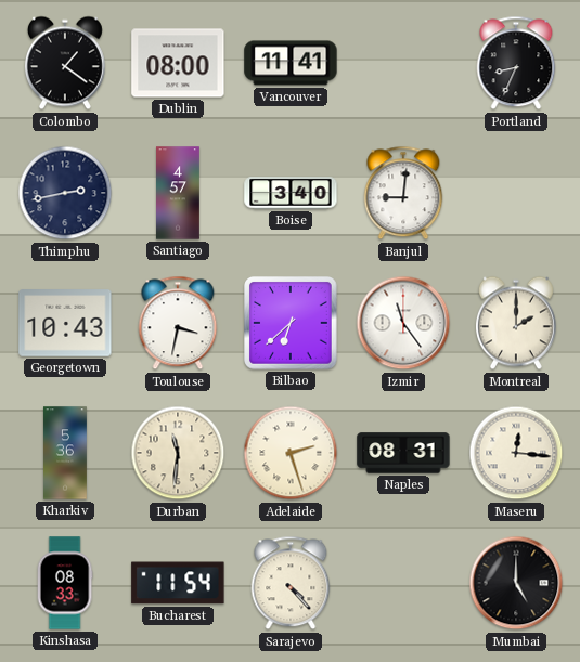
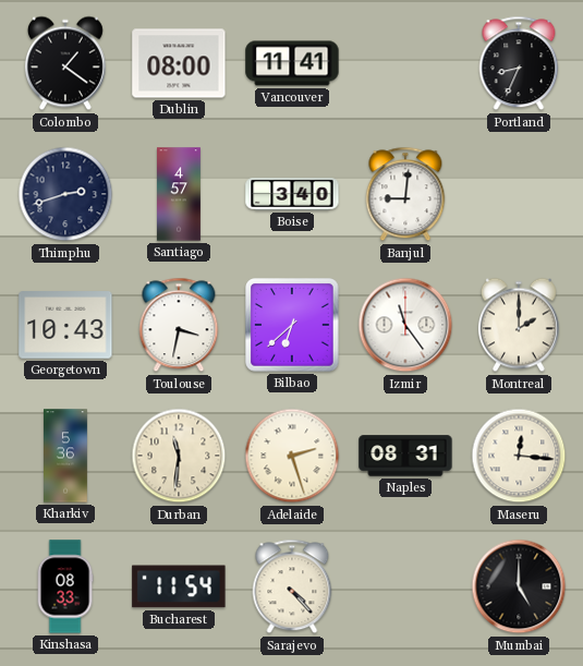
Thimphu: 2:43 -> 2:42
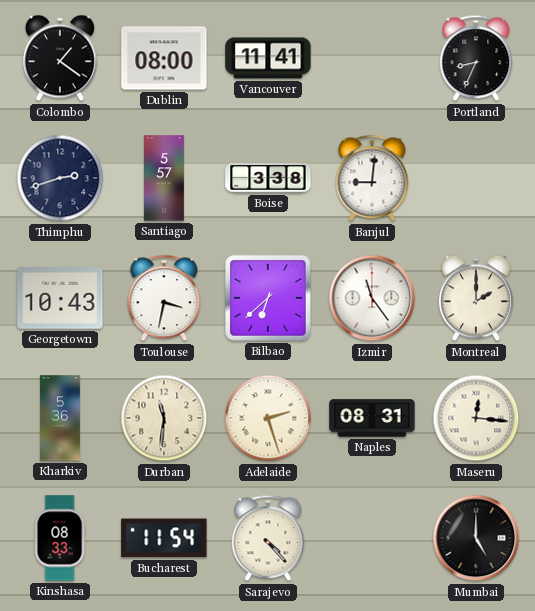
Santiago: 4:57 -> 5:57
Boise: 3:40 -> 3:38
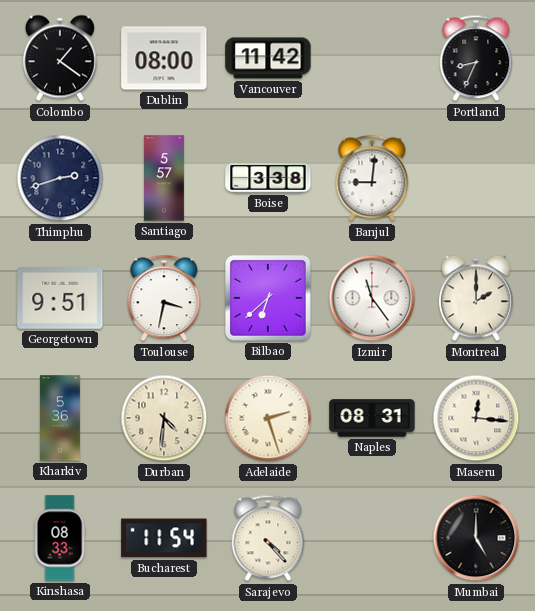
Vancouver: 11:41 -> 11:42
Georgetown: 10:43 -> 9:51
Durban: 11:31 -> 4:31
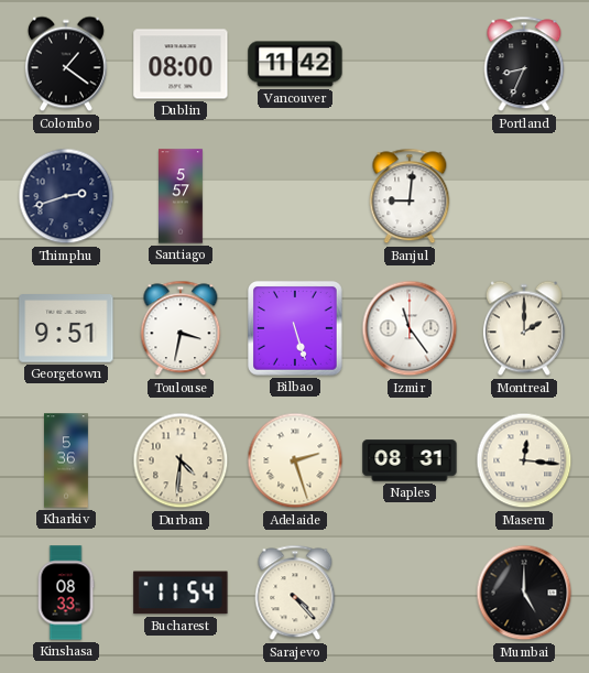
Boise: 3:38 -> none
Bilbao: 6:38 -> 5:27
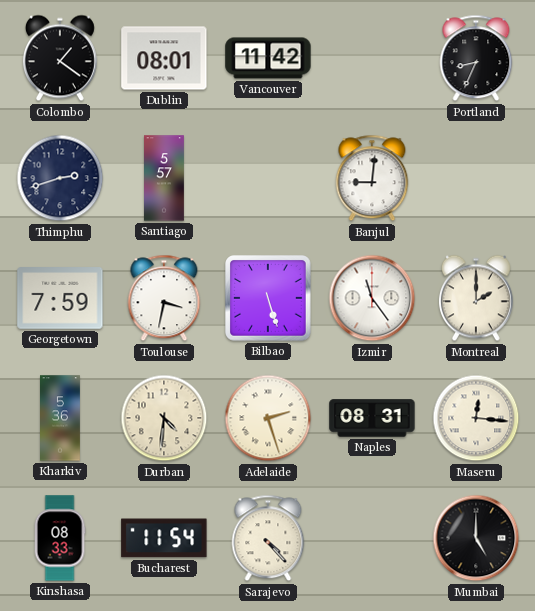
Dublin: 08:00 -> 08:01
Georgetown: 9:51 -> 7:59
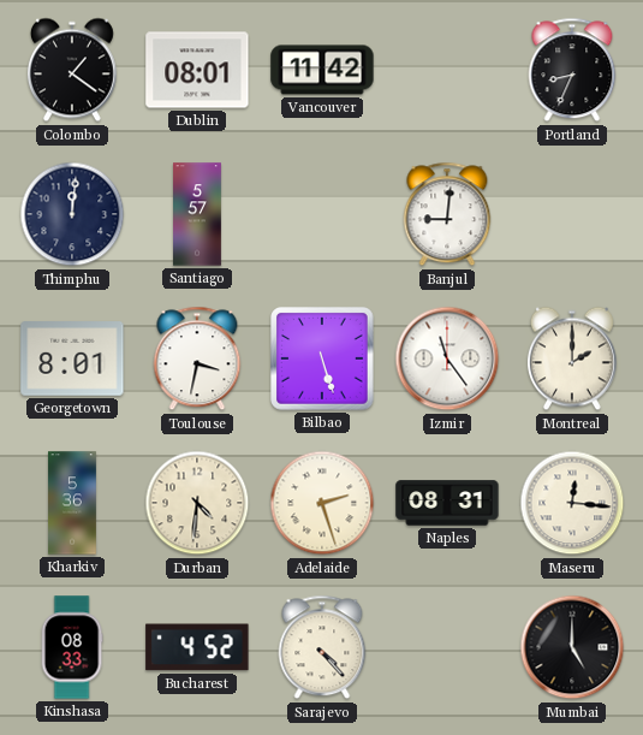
Thimphu: 2:42 -> 12:01
Georgetown: 7:59 -> 8:01
Bucharest: 11:54 -> 4:52
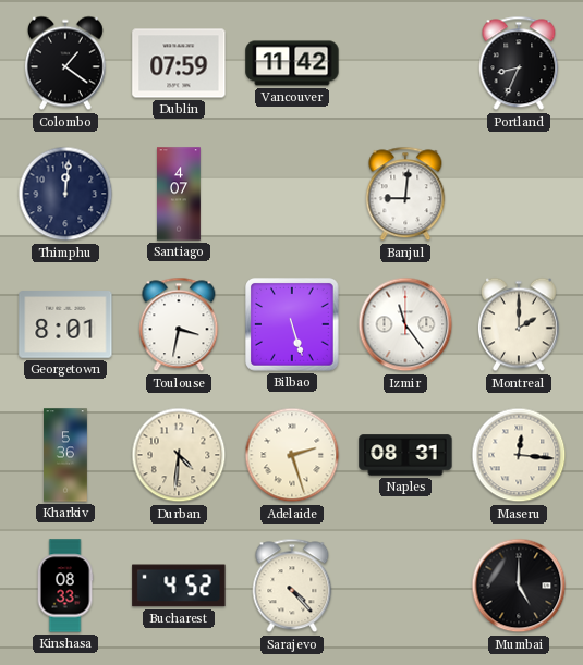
Dublin: 08:01 -> 07:59
Santiago: 5:57 -> 4:07
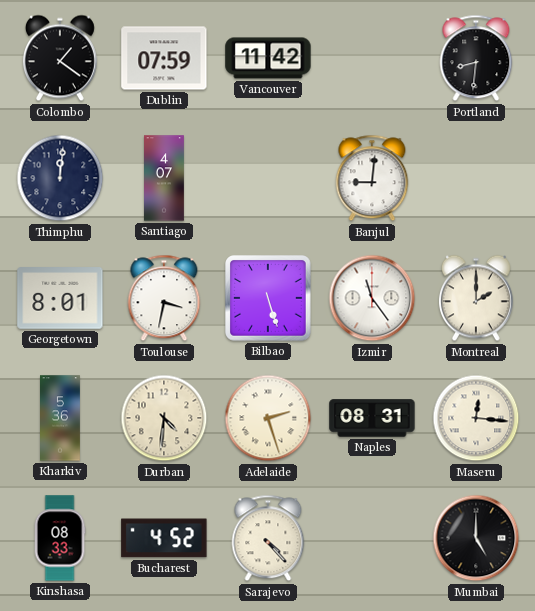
Portland: 8:34 -> 8:31
